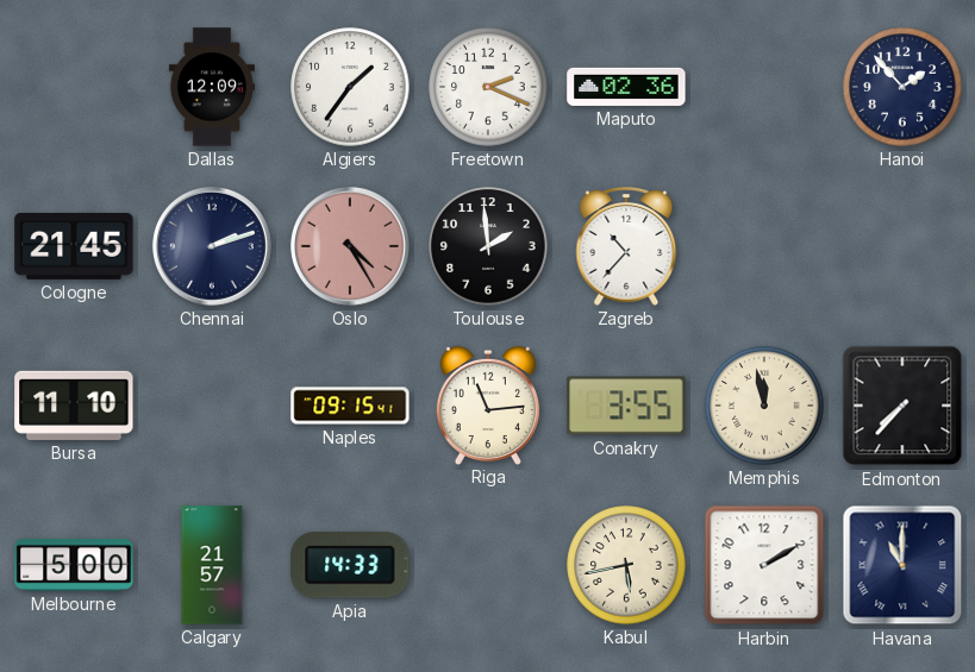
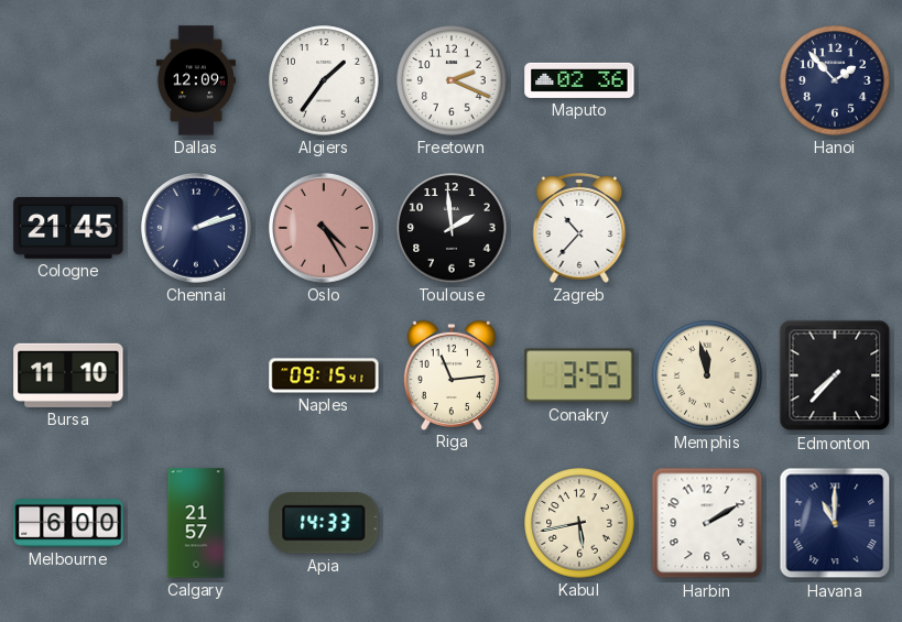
Melbourne: 5:00 -> 6:00
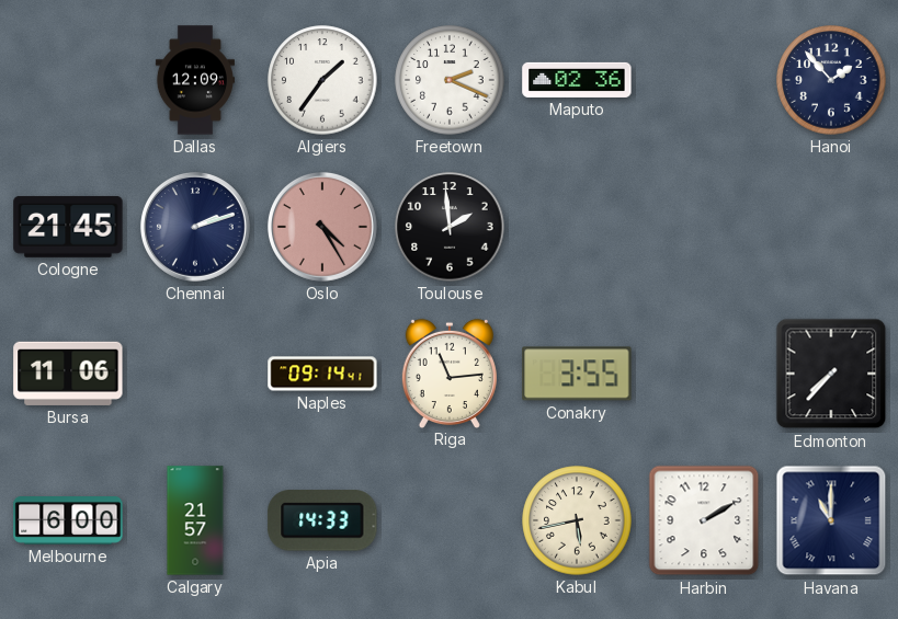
Zagreb: 10:37 -> none
Bursa: 11:10 -> 11:06
Naples: 09:15 -> 09:14
Memphis: 11:58 -> none
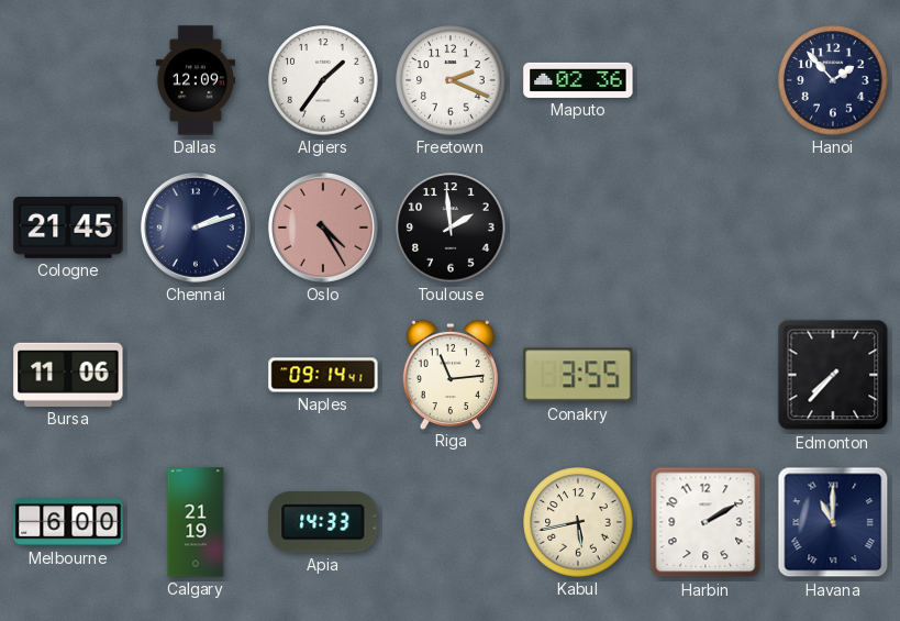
Calgary: 21:57 -> 21:19
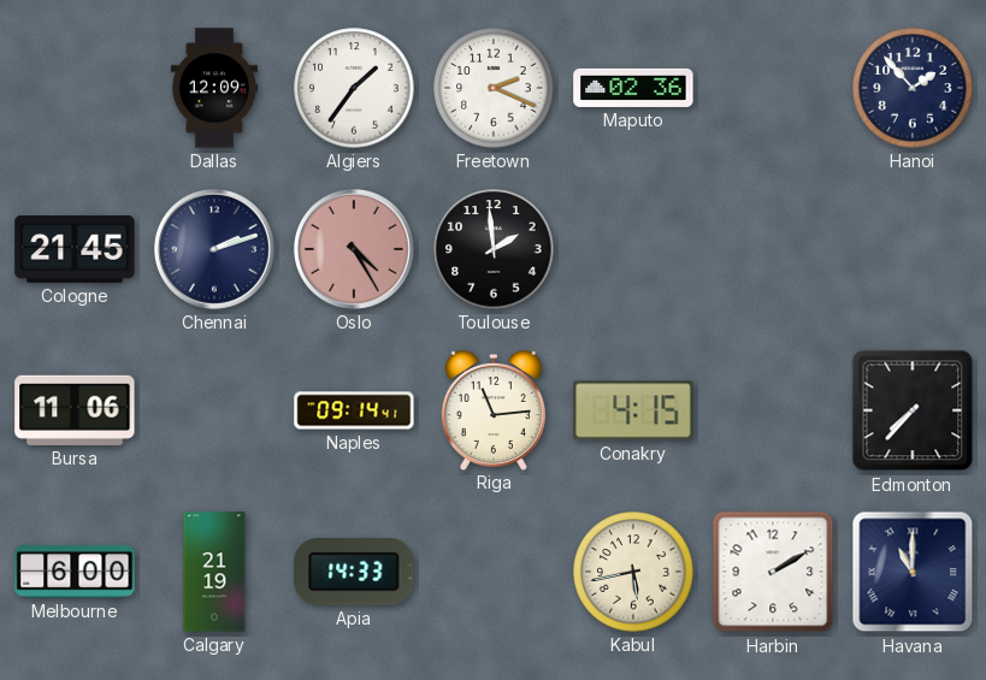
Conakry: 3:55 -> 4:15
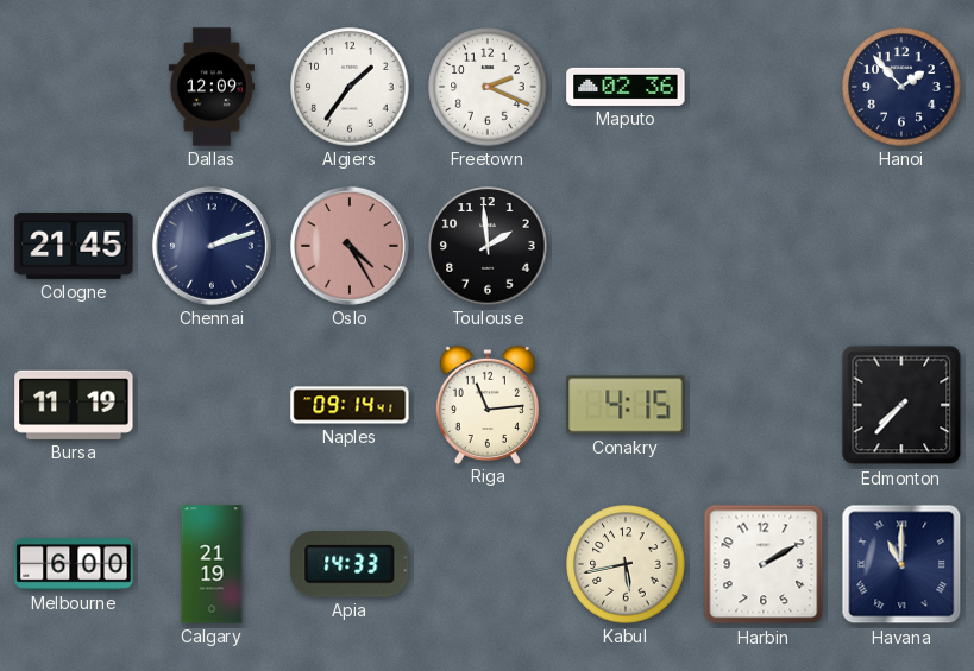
Bursa: 11:06 -> 11:19
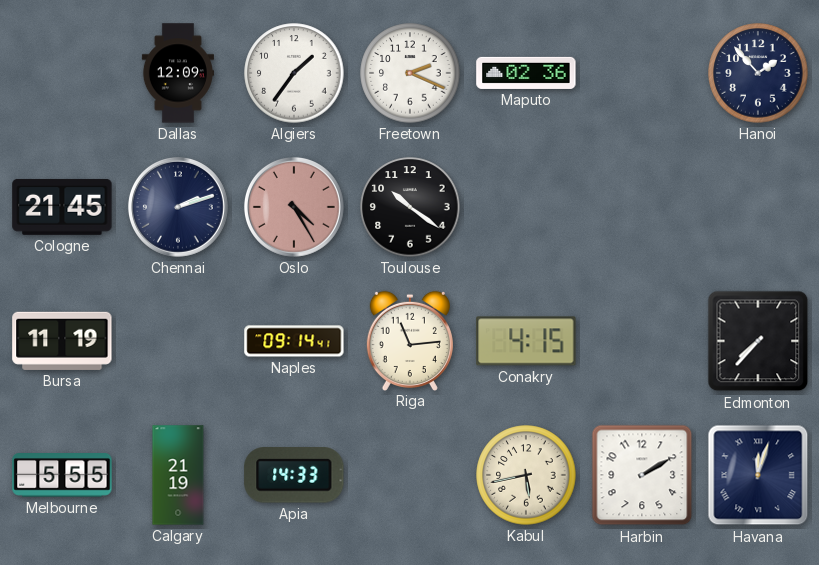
Toulouse: 1:59 -> 10:21
Melbourne: 6:00 -> 5:55
Havana: 11:00 -> 12:03
